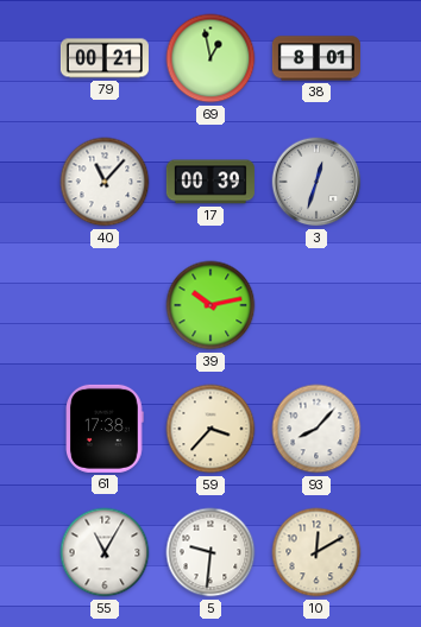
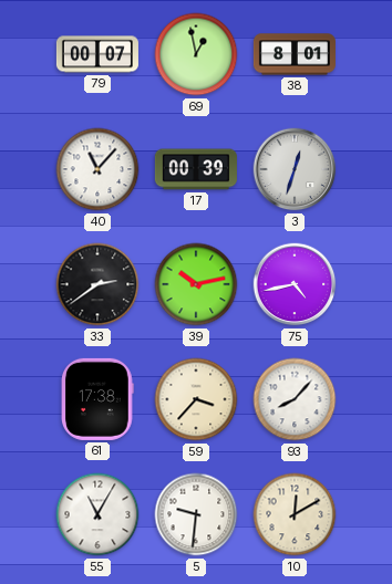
79: 00:21 -> 00:07
33: none -> 2:39
75: none -> 4:43
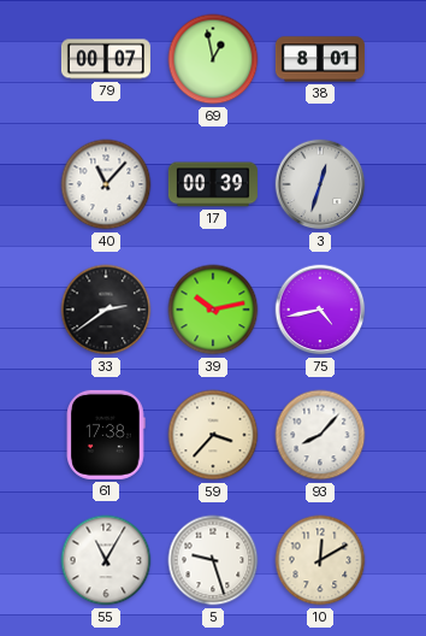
5: 9:31 -> 9:27
